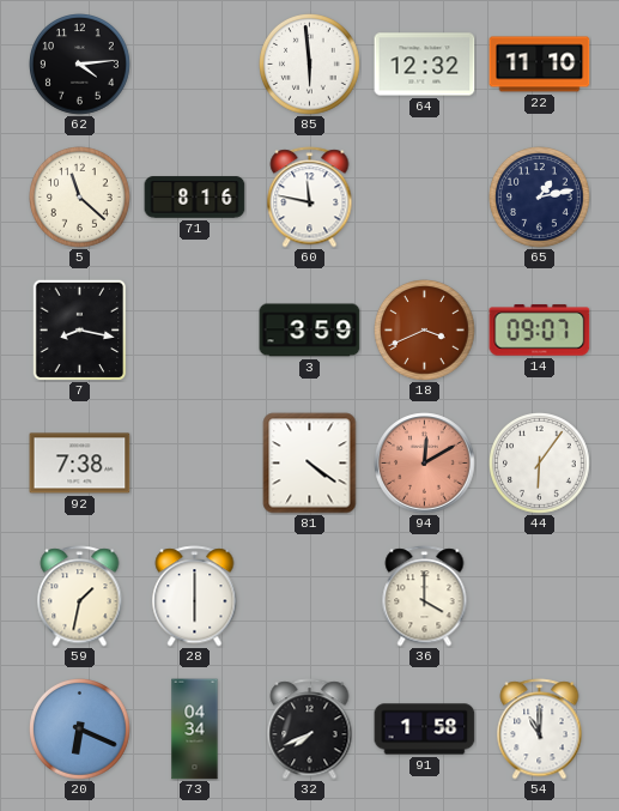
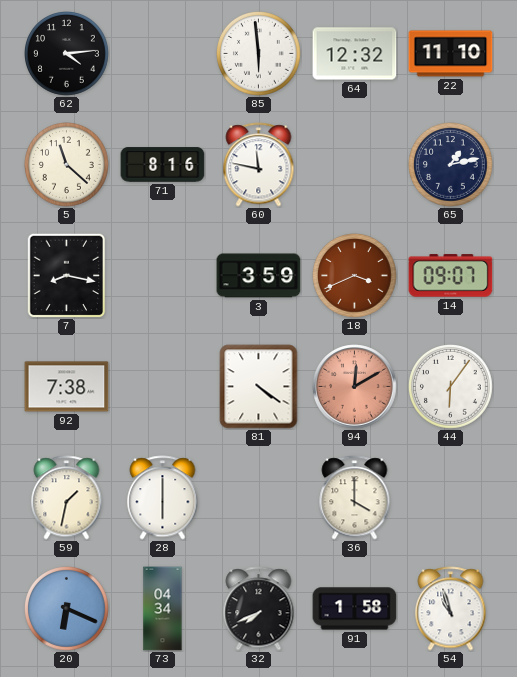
54: 11:00 -> 10:57
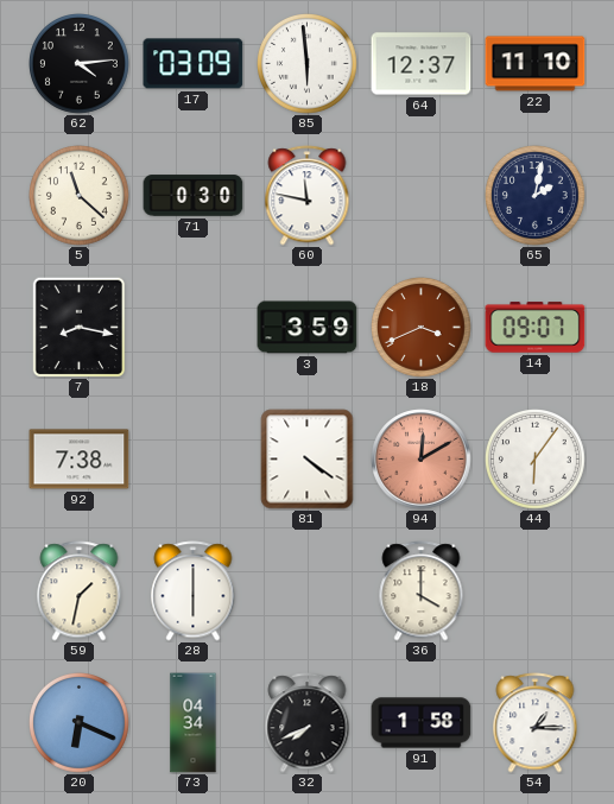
17: none -> 03:09
64: 12:32 -> 12:37
71: 8:16 -> 0:30
65: 1:13 -> 2:02
54: 10:57 -> 1:15
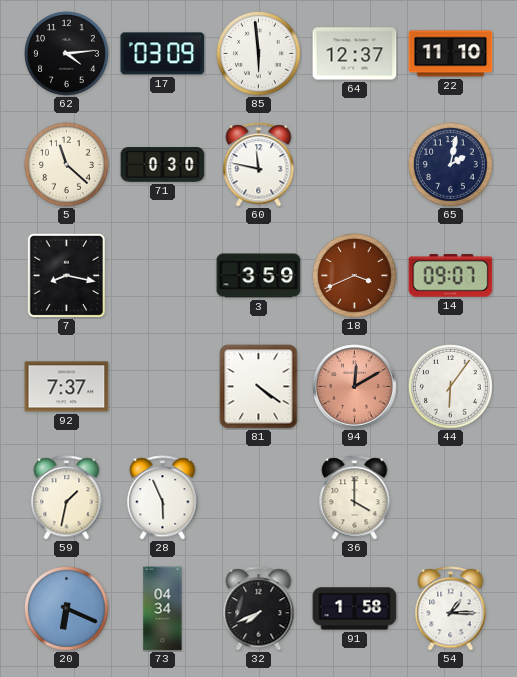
92: 7:38 -> 7:37
28: 6:00 -> 5:56
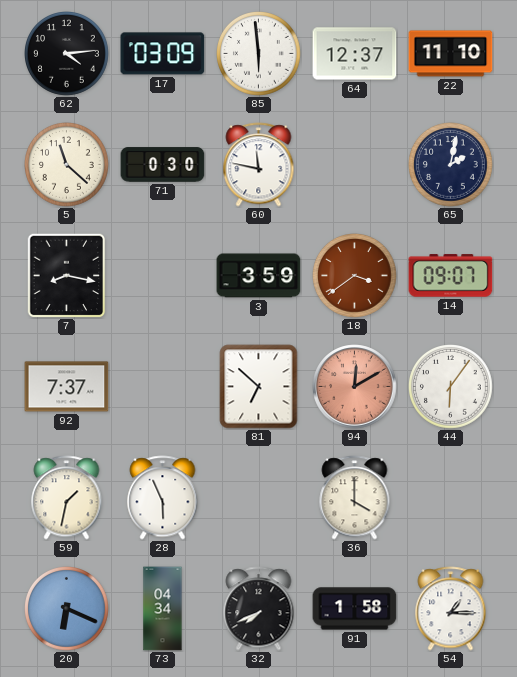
18: 3:41 -> 3:39
81: 4:21 -> 6:52
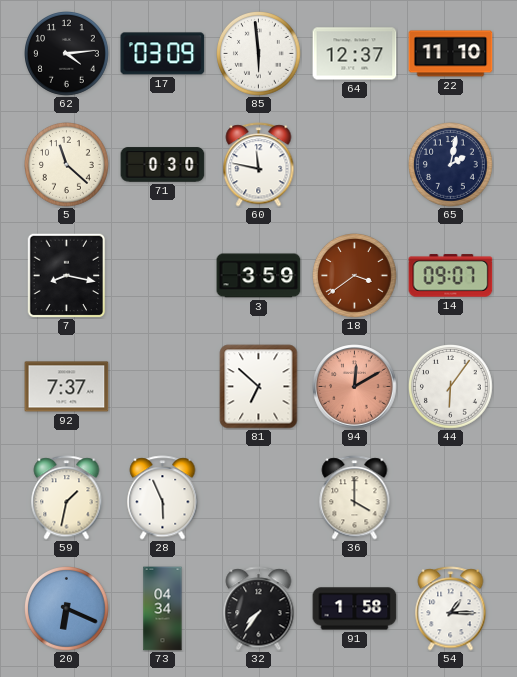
32: 7:41 -> 7:36
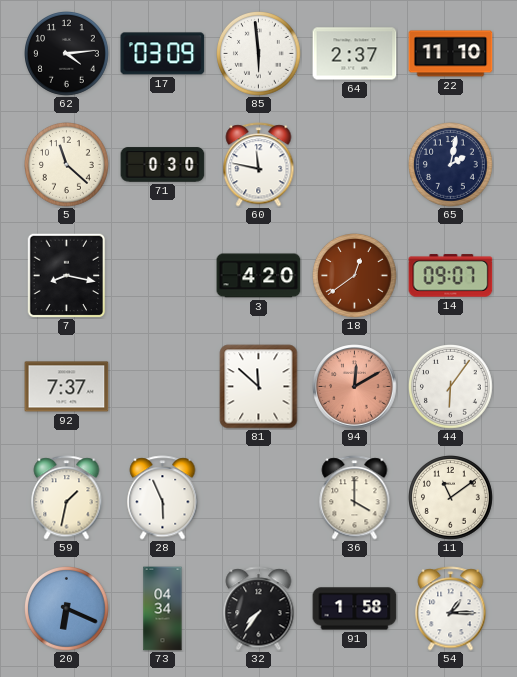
64: 12:37 -> 2:37
3: 3:59 -> 4:20
18: 3:39 -> 12:39
81: 6:52 -> 11:52
11: none -> 11:09
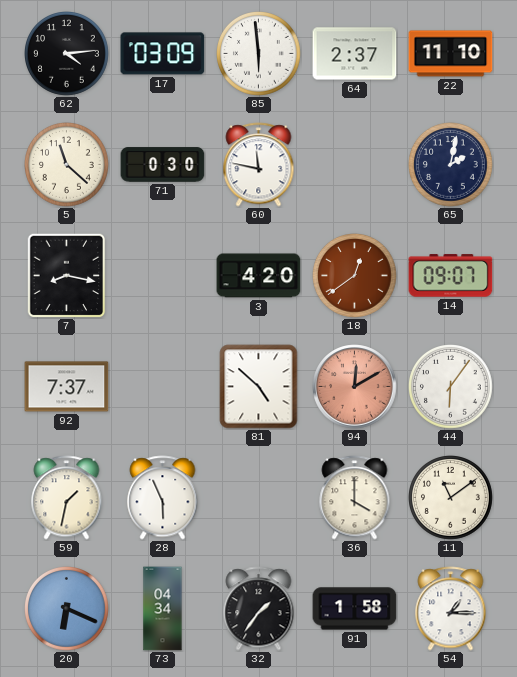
81: 11:52 -> 4:52
32: 7:36 -> 1:36
